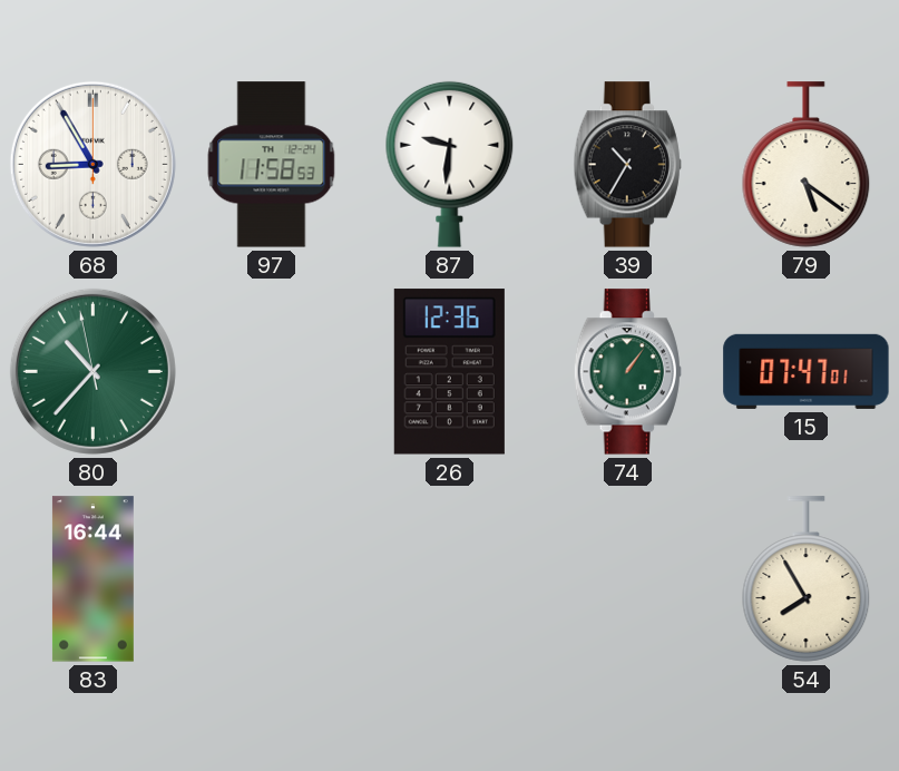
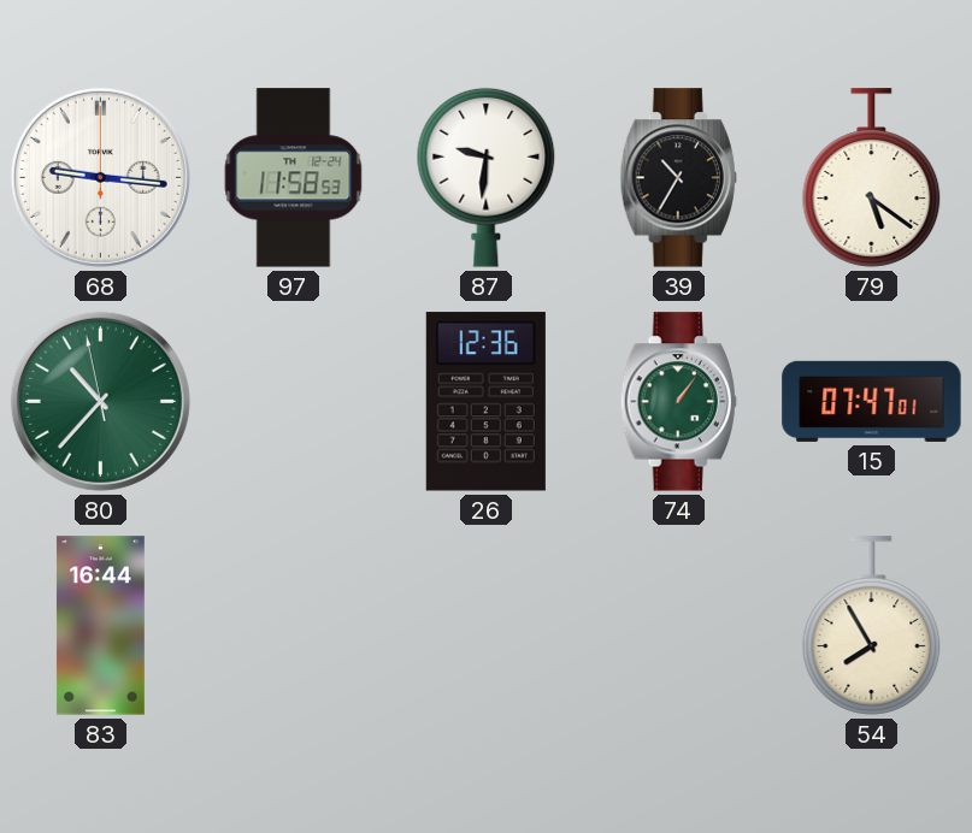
68: 8:55 -> 9:16
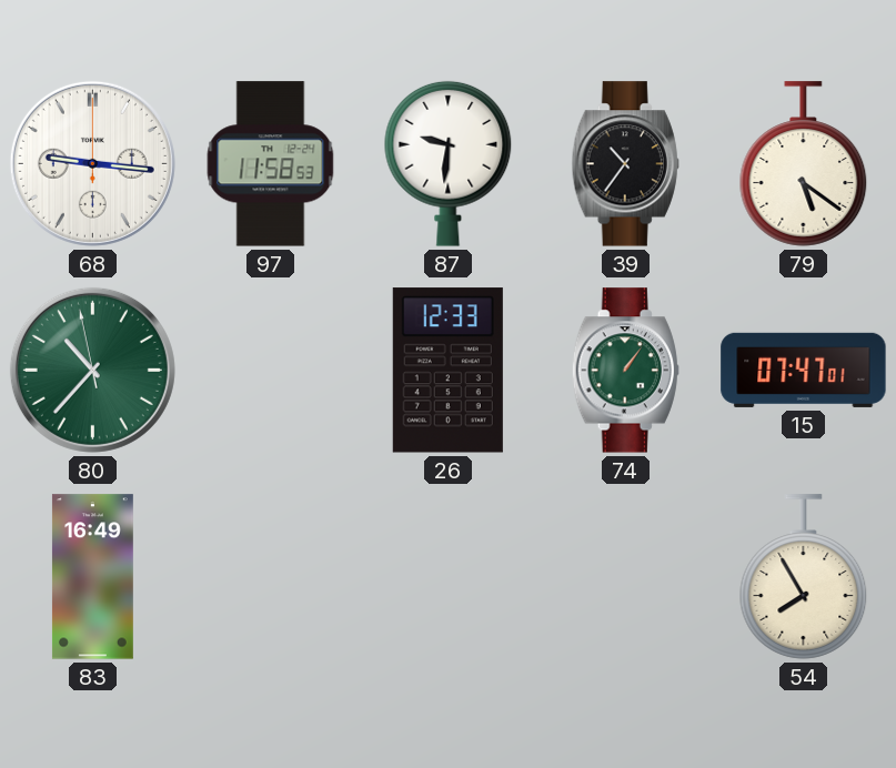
39: 10:35 -> 10:36
26: 12:36 -> 12:33
83: 16:44 -> 16:49
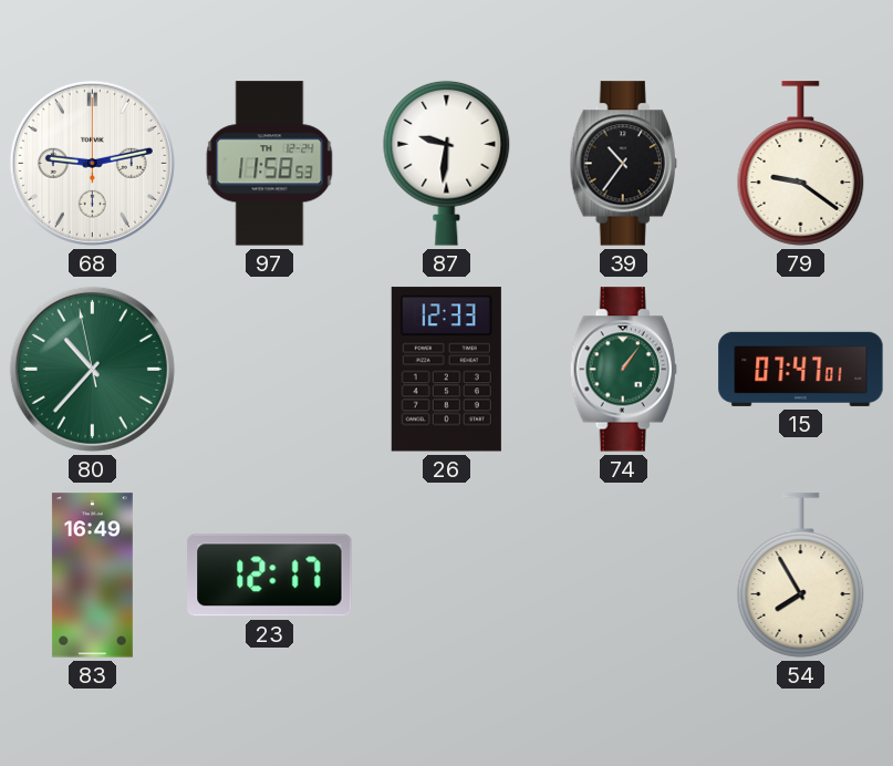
68: 9:16 -> 9:13
79: 5:21 -> 9:21
23: none -> 12:17
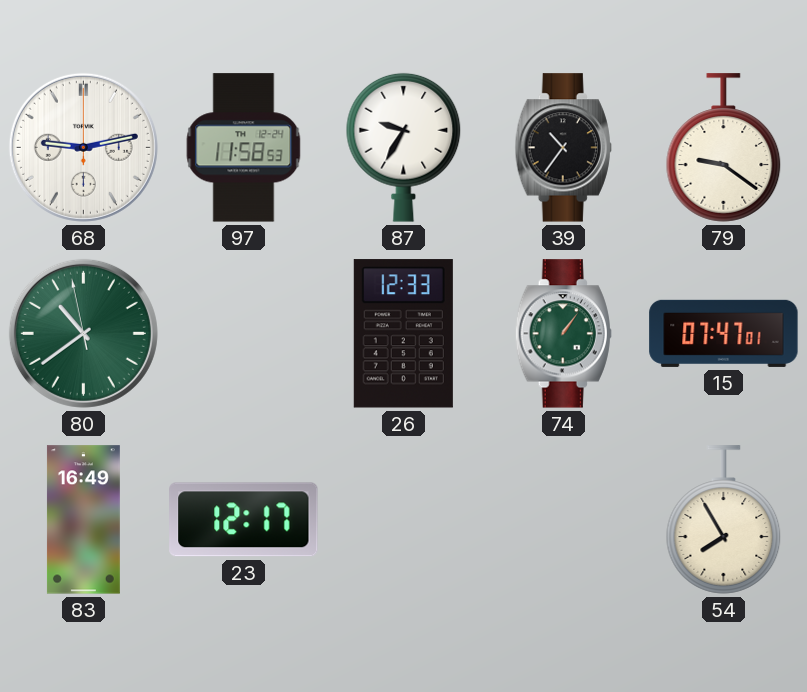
87: 9:31 -> 9:35
80: 10:36 -> 10:38
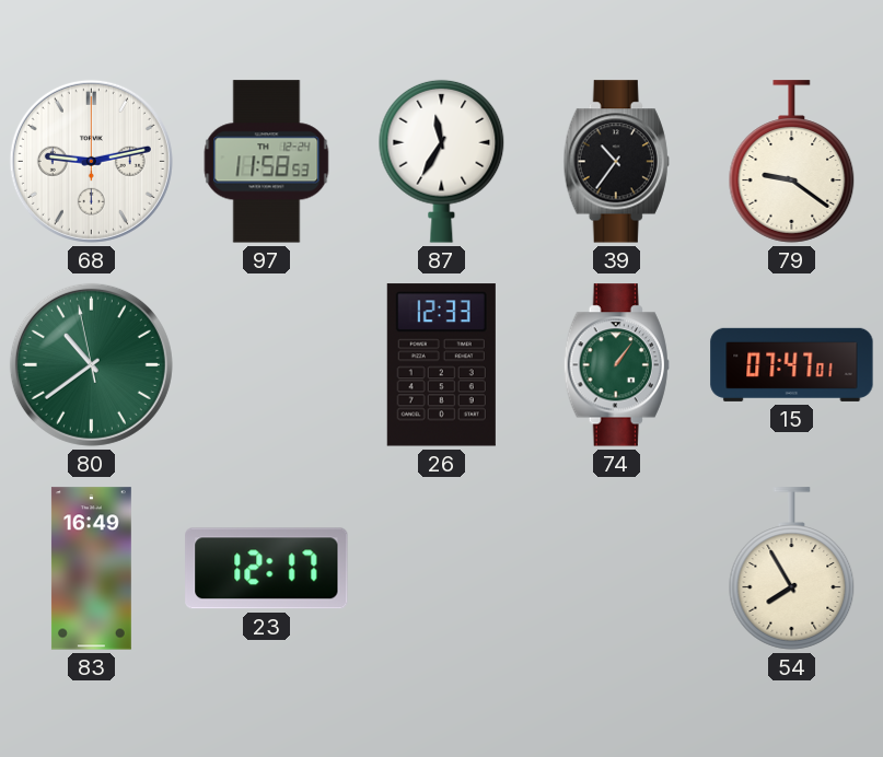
87: 9:35 -> 11:35
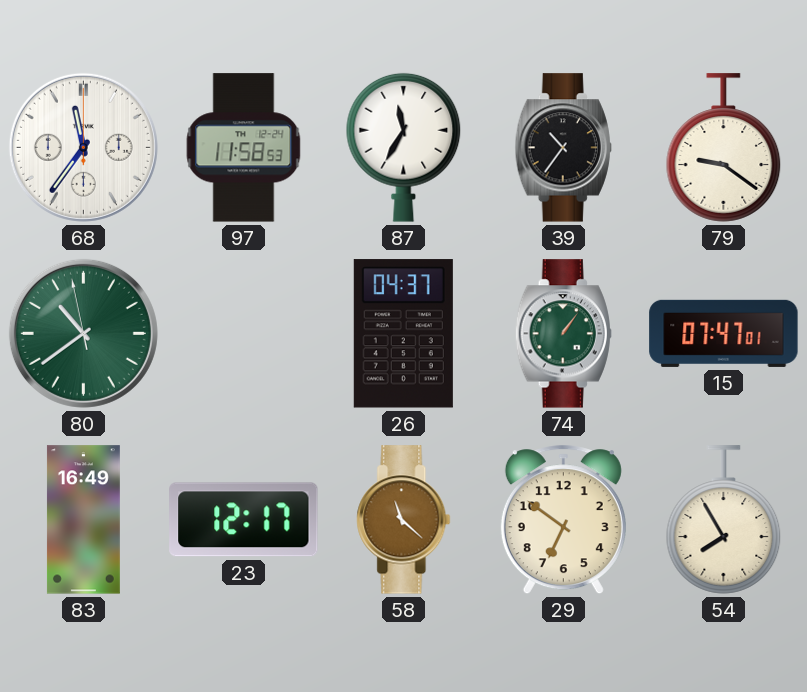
68: 9:13 -> 11:36
26: 12:33 -> 04:37
58: none -> 11:22
29: none -> 6:51
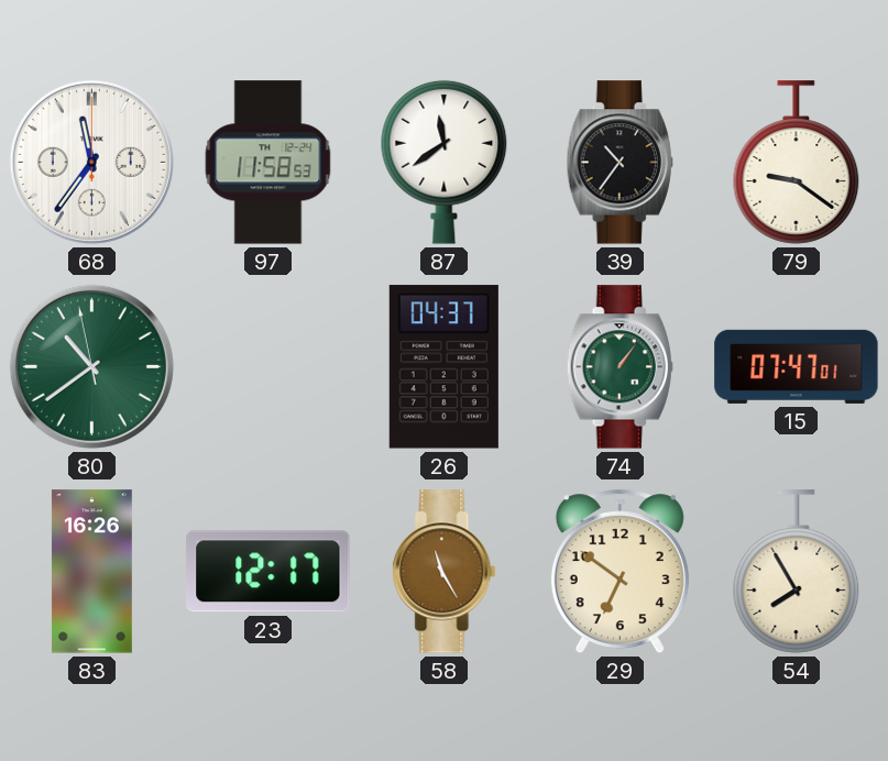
87: 11:35 -> 11:39
83: 16:49 -> 16:26
58: 11:22 -> 11:25
